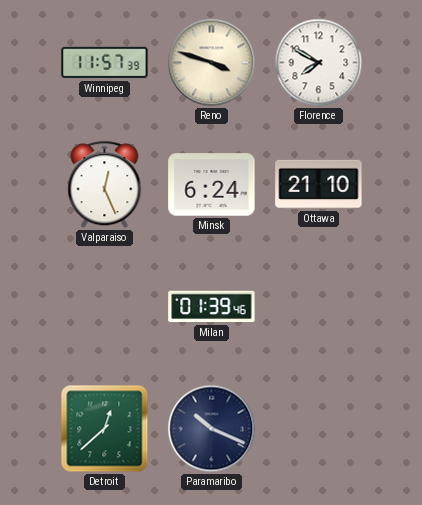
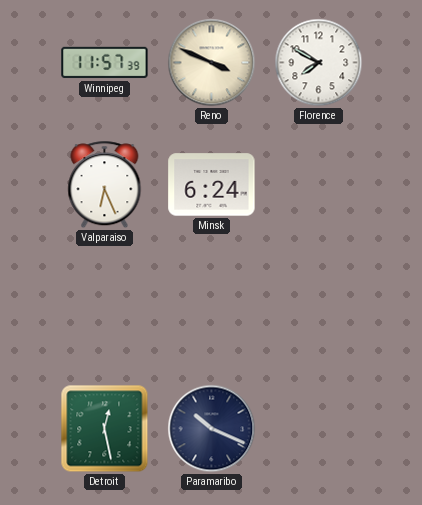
Reno: 3:48 -> 3:49
Valparaiso: 12:26 -> 6:26
Ottawa: 21:10 -> none
Milan: 01:39 -> none
Detroit: 12:38 -> 12:28
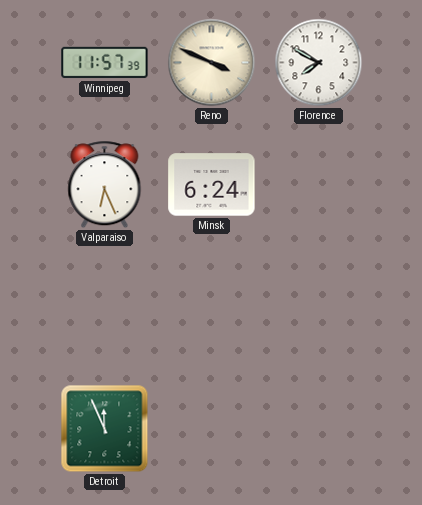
Detroit: 12:28 -> 11:56
Paramaribo: 10:19 -> none
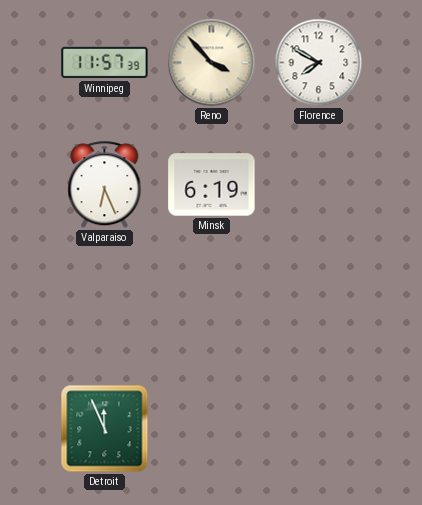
Reno: 3:49 -> 3:53
Minsk: 6:24 -> 6:19
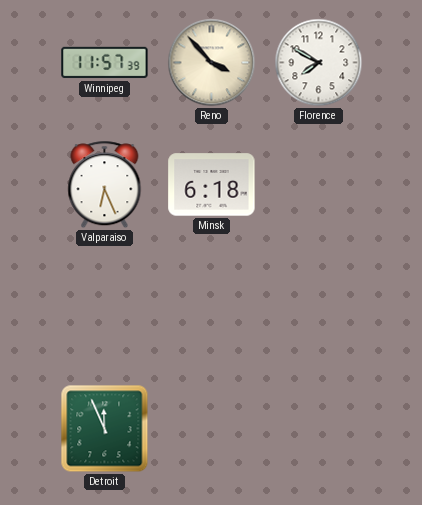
Minsk: 6:19 -> 6:18
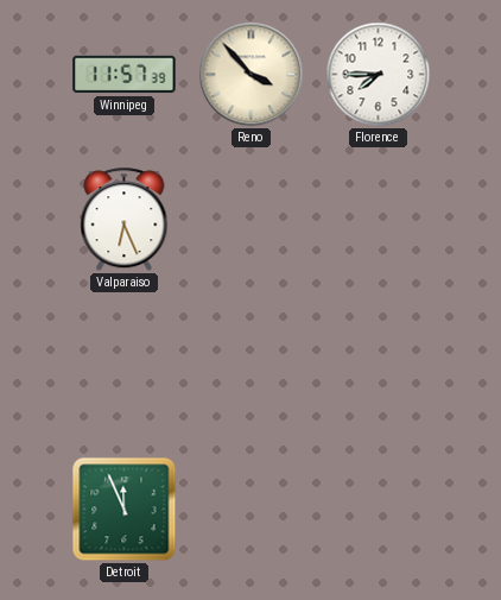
Florence: 7:50 -> 7:45
Minsk: 6:18 -> none
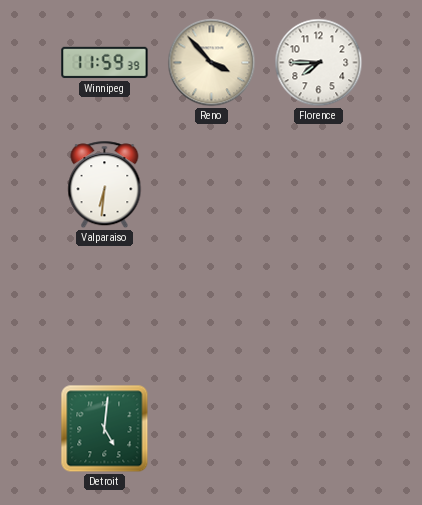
Winnipeg: 11:57 -> 11:59
Valparaiso: 6:26 -> 6:31
Detroit: 11:56 -> 5:01
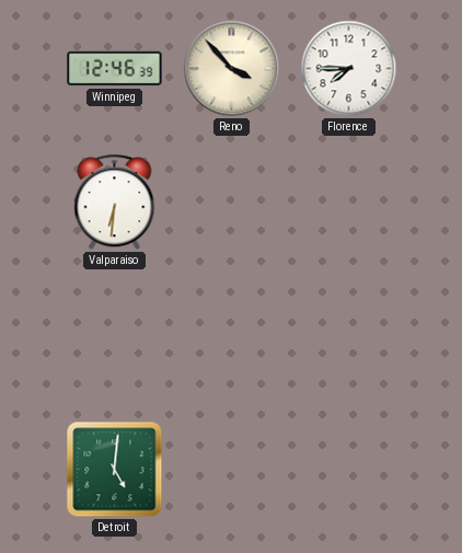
Winnipeg: 11:59 -> 12:46
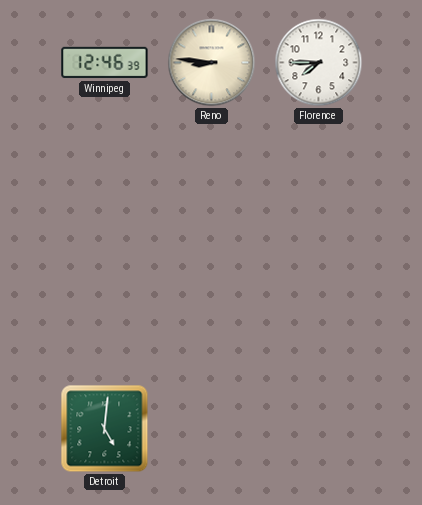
Reno: 3:53 -> 8:46
Valparaiso: 6:31 -> none
